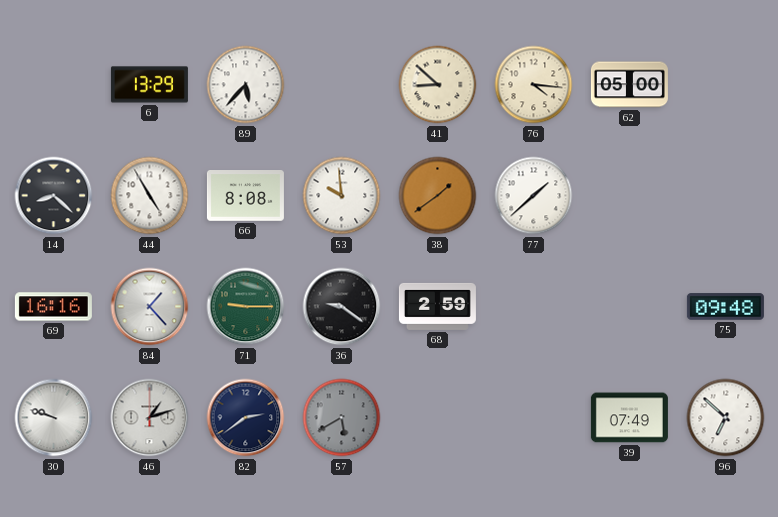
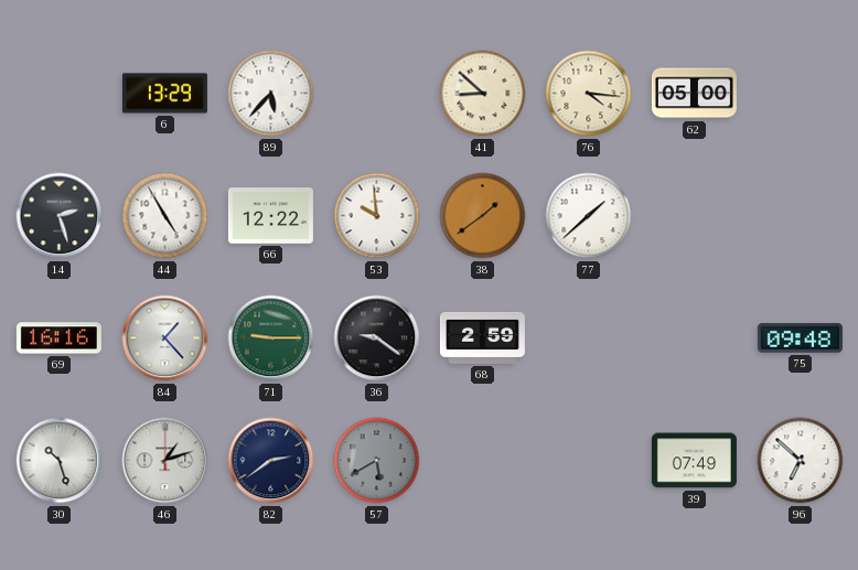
14: 8:22 -> 2:27
66: 8:08 -> 12:22
30: 9:48 -> 10:27
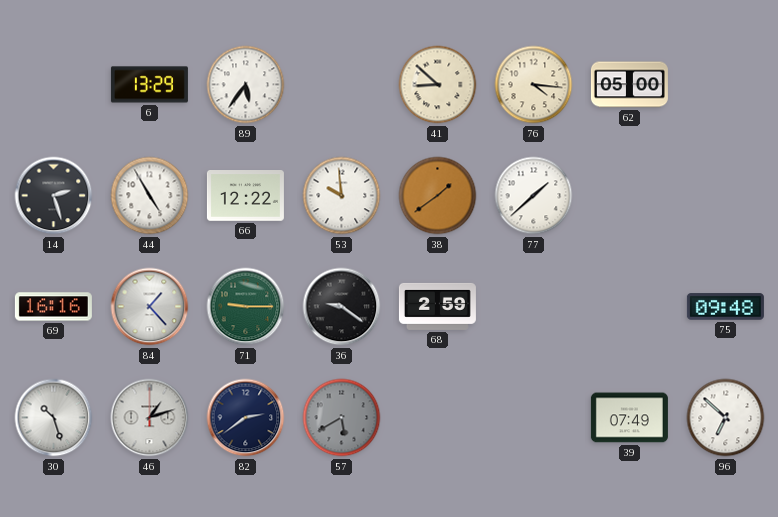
89: 5:37 -> 5:36
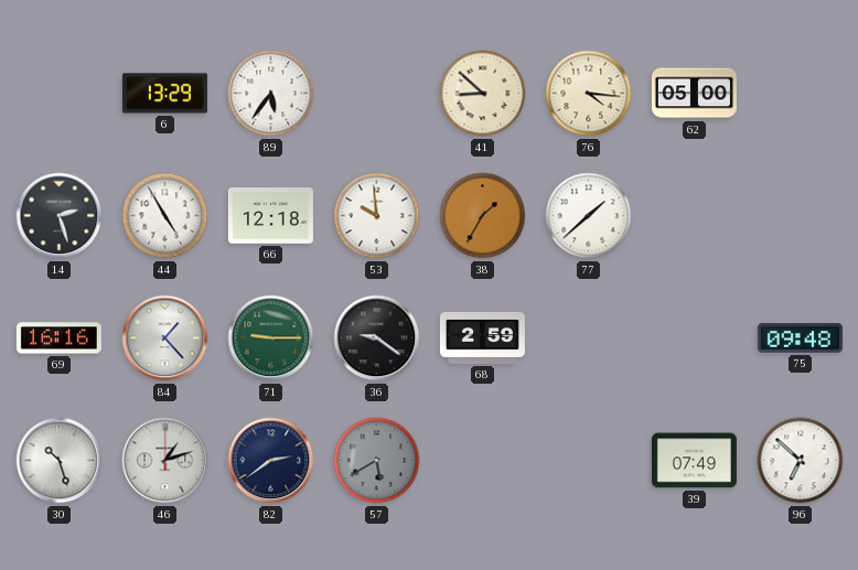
66: 12:22 -> 12:18
38: 1:39 -> 1:35
